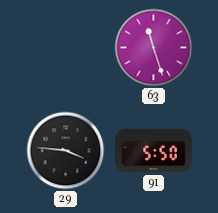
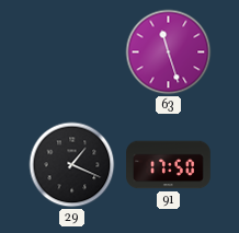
29: 3:46 -> 1:19
91: 5:50 -> 17:50
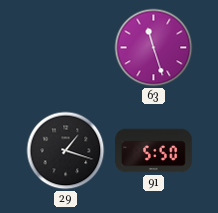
29: 1:19 -> 1:18
91: 17:50 -> 5:50
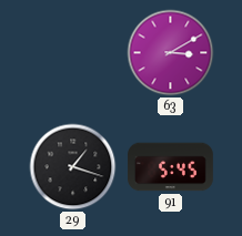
63: 11:27 -> 3:10
91: 5:50 -> 5:45
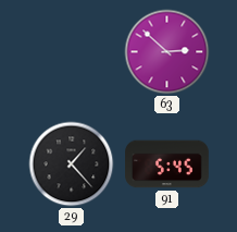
63: 3:10 -> 2:52
29: 1:18 -> 1:23
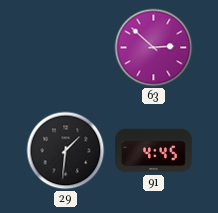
29: 1:23 -> 1:31
91: 5:45 -> 4:45
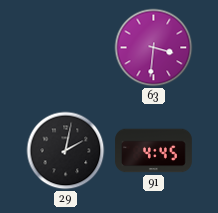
63: 2:52 -> 3:31
29: 1:31 -> 2:02
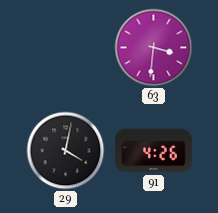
29: 2:02 -> 4:02
91: 4:45 -> 4:26
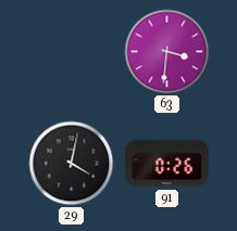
91: 4:26 -> 0:26
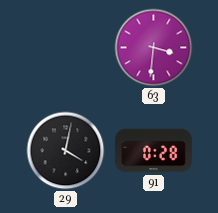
91: 0:26 -> 0:28
